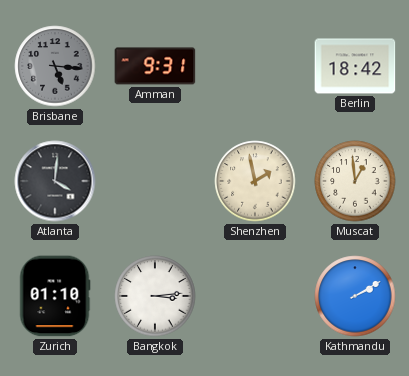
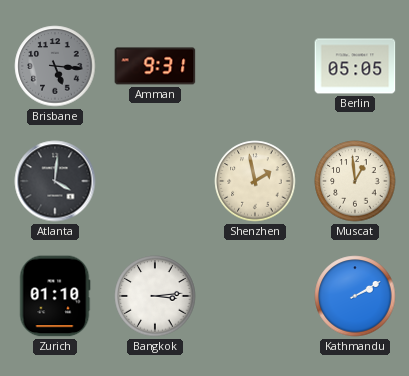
Berlin: 18:42 -> 05:05
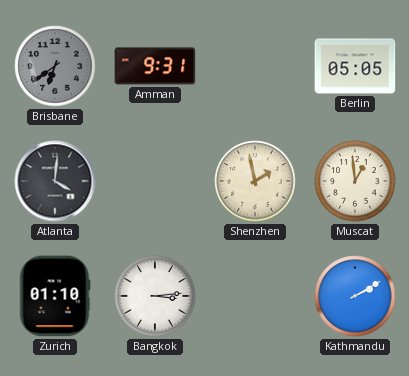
Brisbane: 5:16 -> 6:39
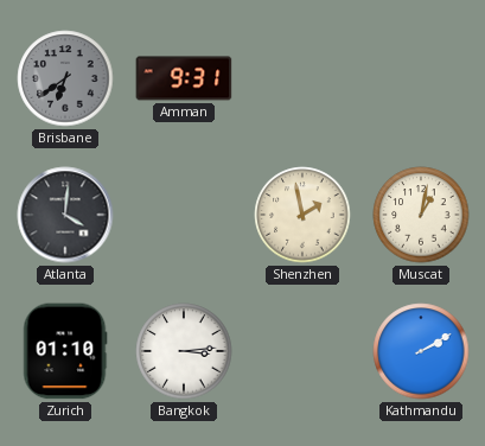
Berlin: 05:05 -> none
Muscat: 12:59 -> 1:02
